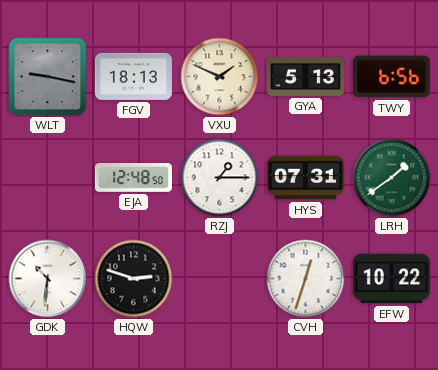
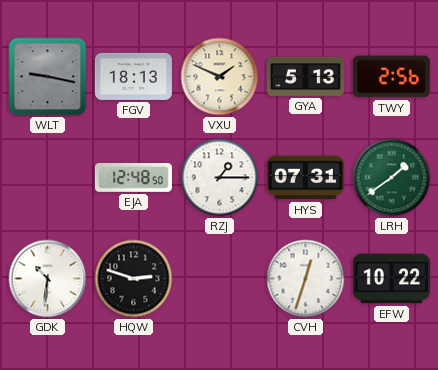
TWY: 6:56 -> 2:56
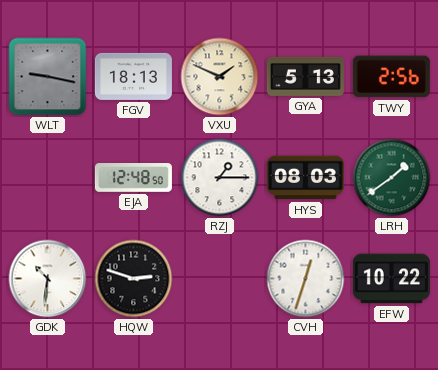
HYS: 07:31 -> 08:03
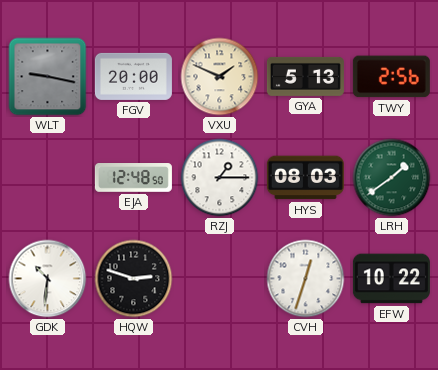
FGV: 18:13 -> 20:00
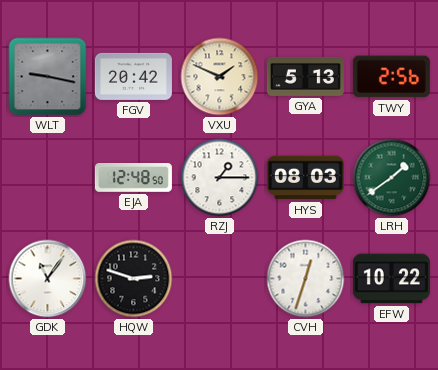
FGV: 20:00 -> 20:42
GDK: 10:31 -> 11:06
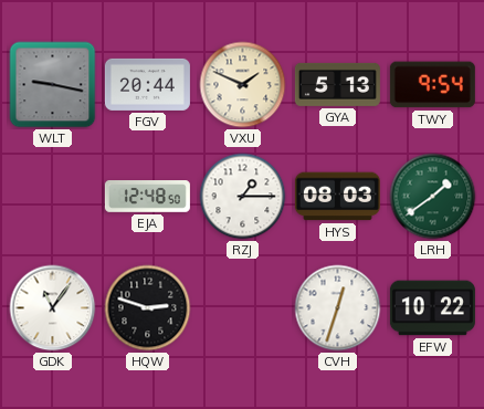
FGV: 20:42 -> 20:44
TWY: 2:56 -> 9:54
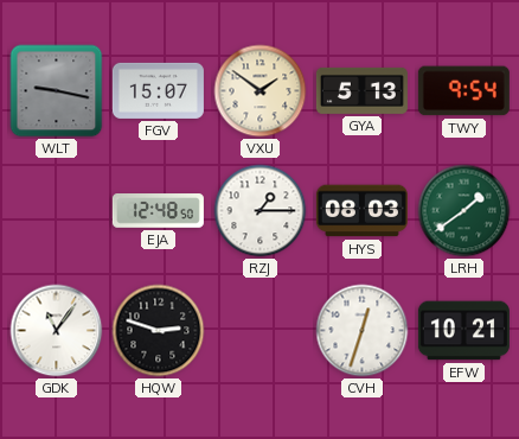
FGV: 20:44 -> 15:07
VXU: 1:49 -> 1:51
EFW: 10:22 -> 10:21
